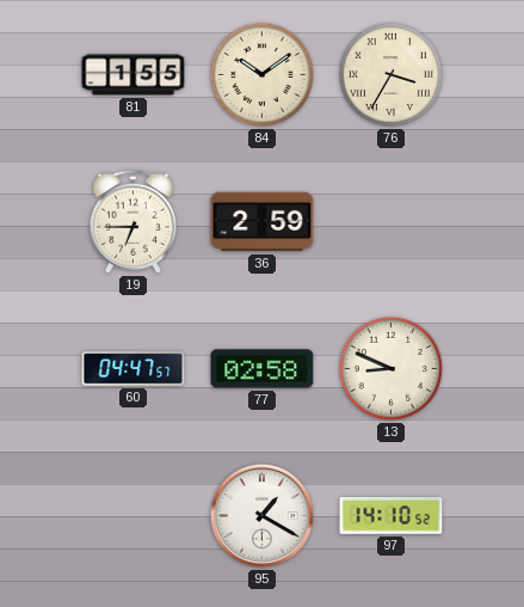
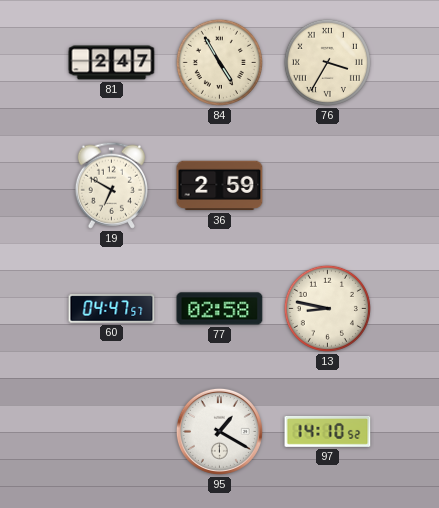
81: 1:55 -> 2:47
84: 10:09 -> 4:55
19: 6:45 -> 6:50
13: 8:49 -> 8:47
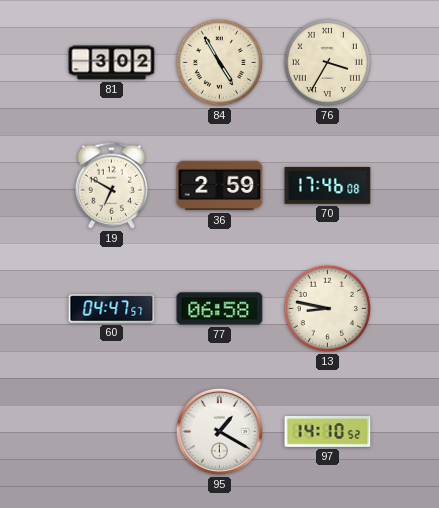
81: 2:47 -> 3:02
70: none -> 17:46
77: 02:58 -> 06:58
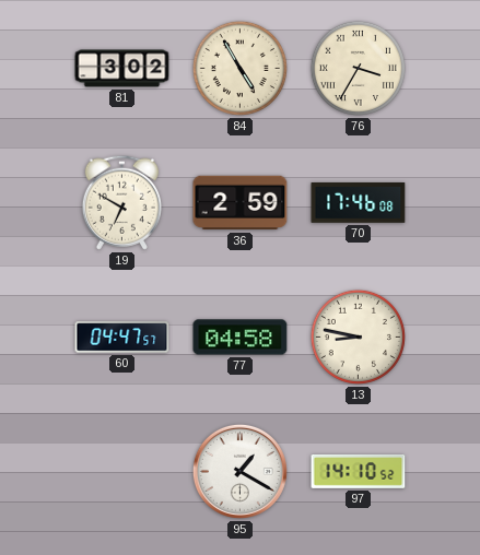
77: 06:58 -> 04:58
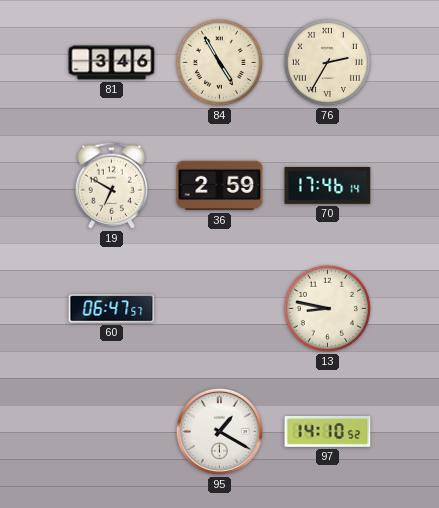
81: 3:02 -> 3:46
76: 3:35 -> 2:35
70: 17:46:08 -> 17:46:14
60: 04:47 -> 06:47
77: 04:58 -> none
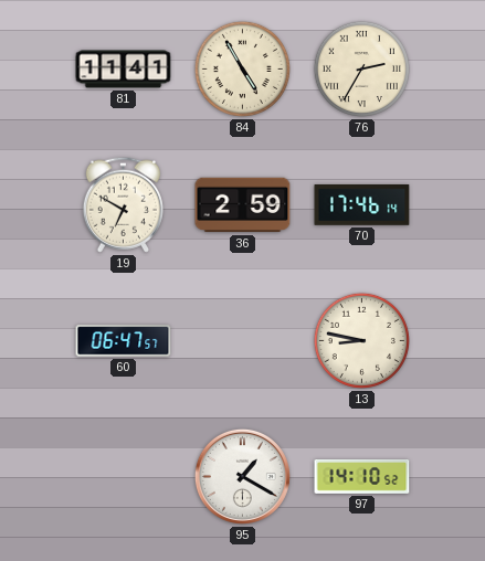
81: 3:46 -> 11:41
